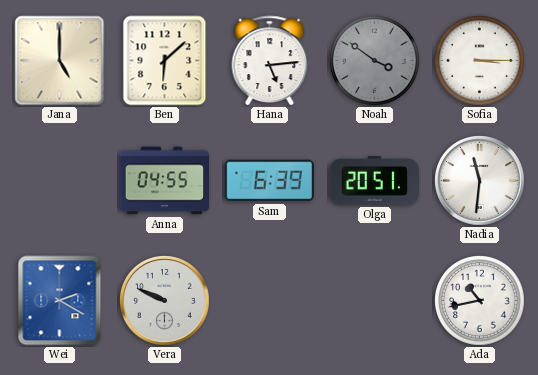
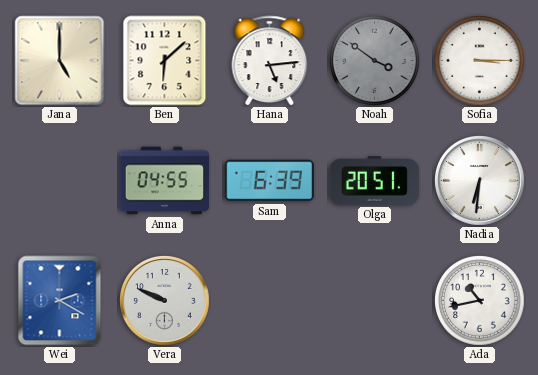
Nadia: 11:31 -> 6:31
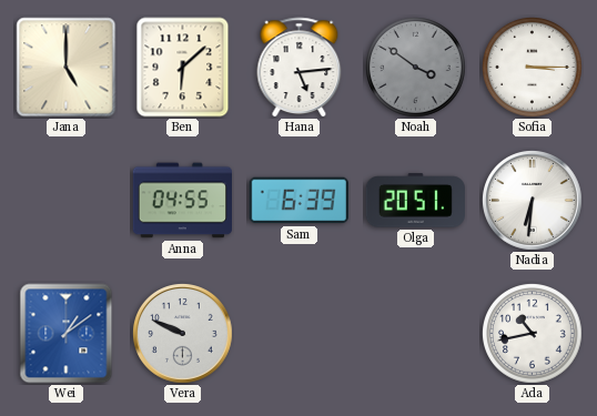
Wei: 2:20 -> 1:09
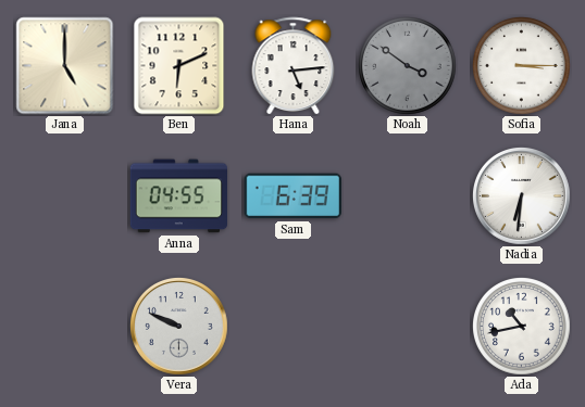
Ben: 6:08 -> 6:11
Olga: 20:51 -> none
Wei: 1:09 -> none
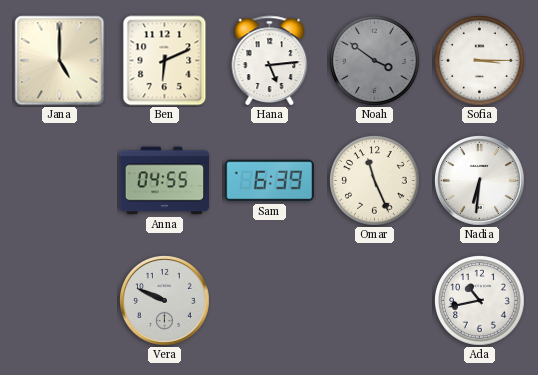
Omar: none -> 11:26
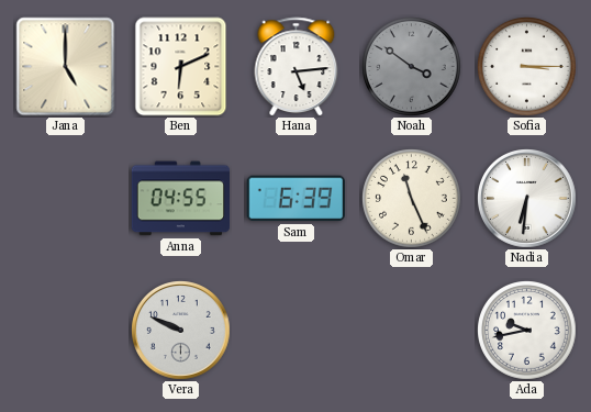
Ada: 10:43 -> 9:43
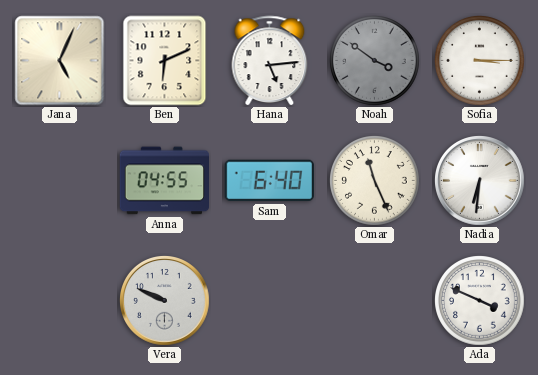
Jana: 5:00 -> 5:04
Sam: 6:39 -> 6:40
Ada: 9:43 -> 3:49
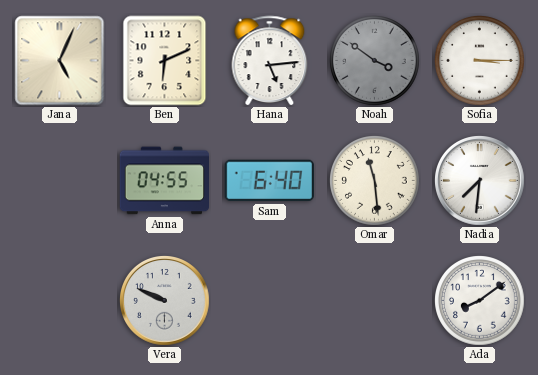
Omar: 11:26 -> 11:29
Nadia: 6:31 -> 7:31
Ada: 3:49 -> 8:09
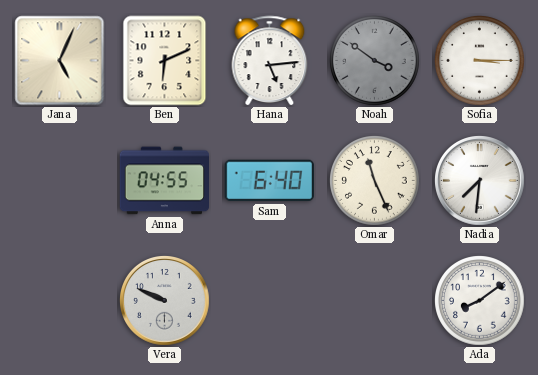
Omar: 11:29 -> 11:26
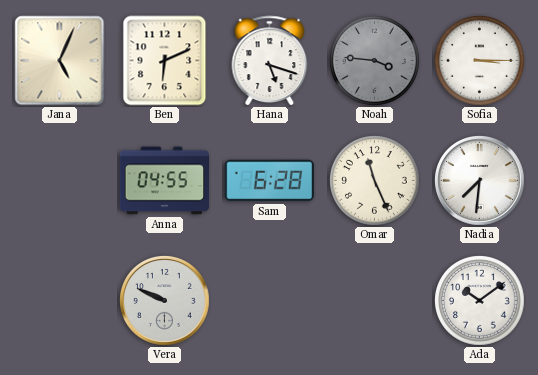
Hana: 5:14 -> 5:18
Noah: 3:51 -> 3:46
Sam: 6:40 -> 6:28
Ada: 8:09 -> 10:09
